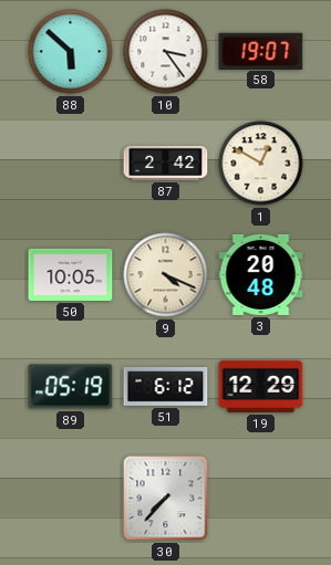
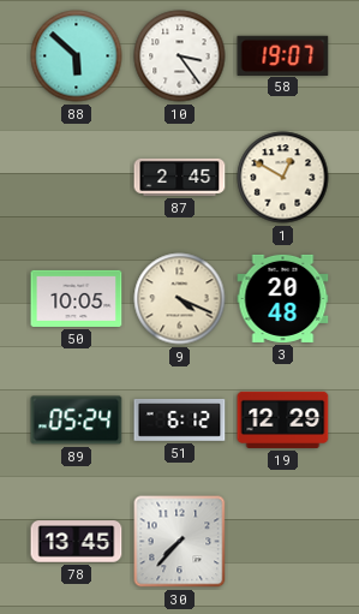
87: 2:42 -> 2:45
89: 05:19 -> 05:24
78: none -> 13:45
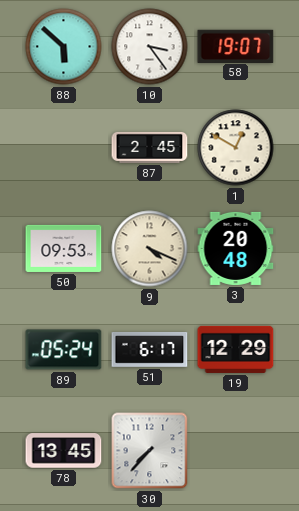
50: 10:05 -> 09:53
51: 6:12 -> 6:17
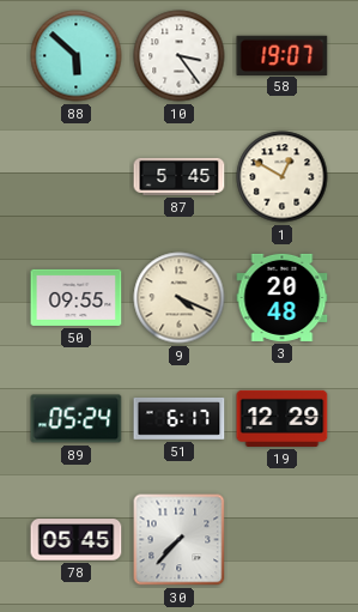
87: 2:45 -> 5:45
50: 09:53 -> 09:55
78: 13:45 -> 05:45
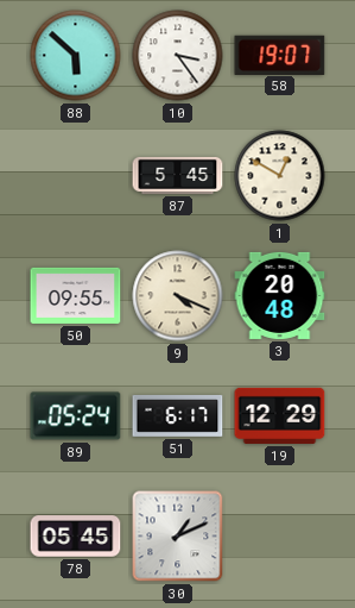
30: 7:37 -> 1:11
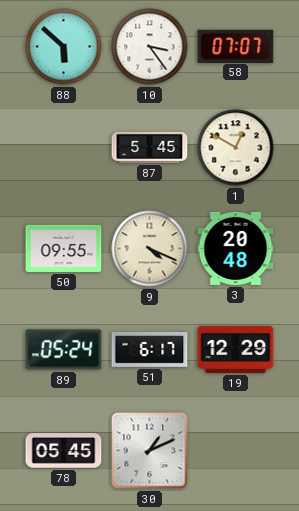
58: 19:07 -> 07:07
